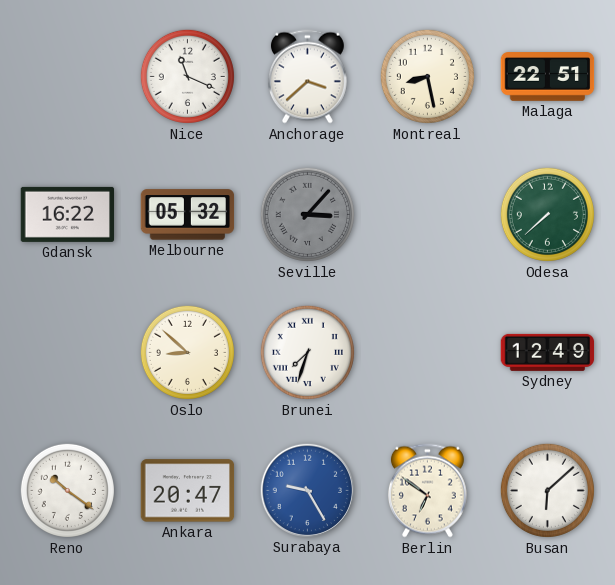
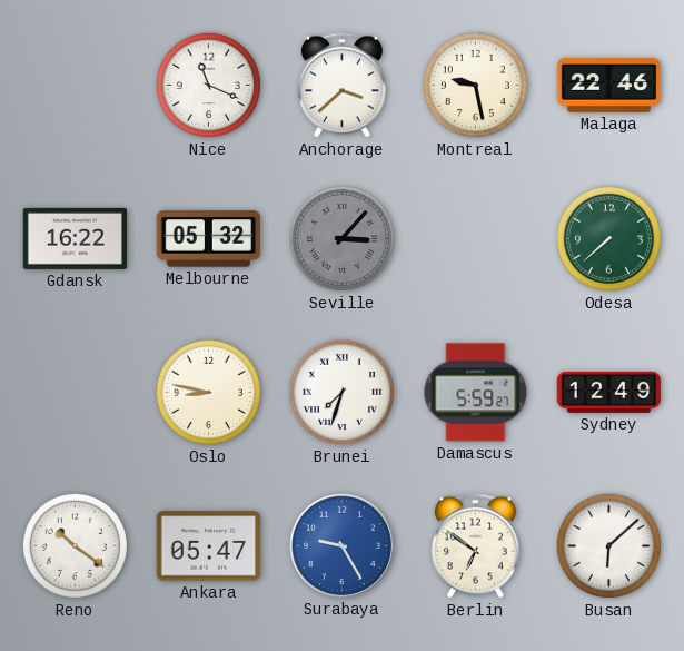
Montreal: 8:28 -> 9:28
Malaga: 22:51 -> 22:46
Oslo: 8:52 -> 8:47
Damascus: none -> 5:59
Ankara: 20:47 -> 05:47
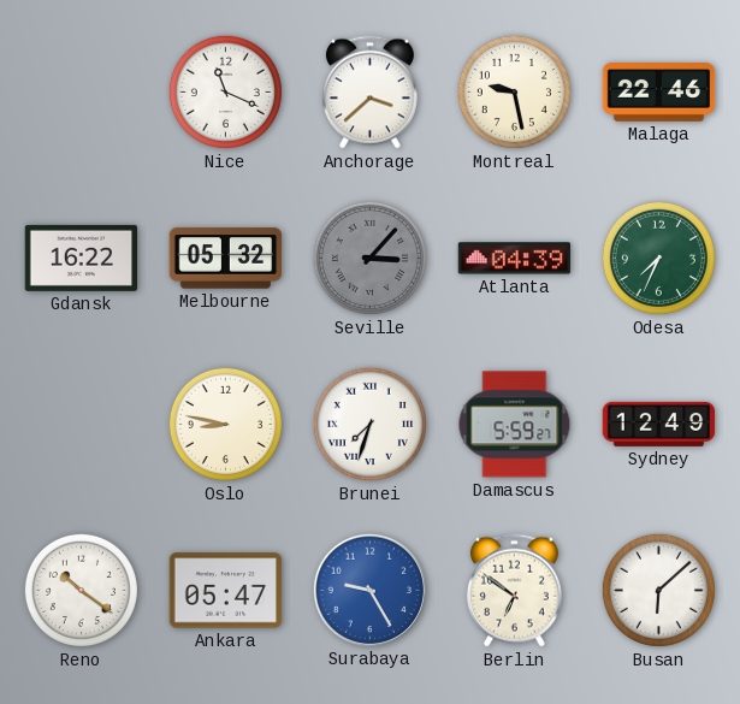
Atlanta: none -> 04:39
Odesa: 7:38 -> 7:34
